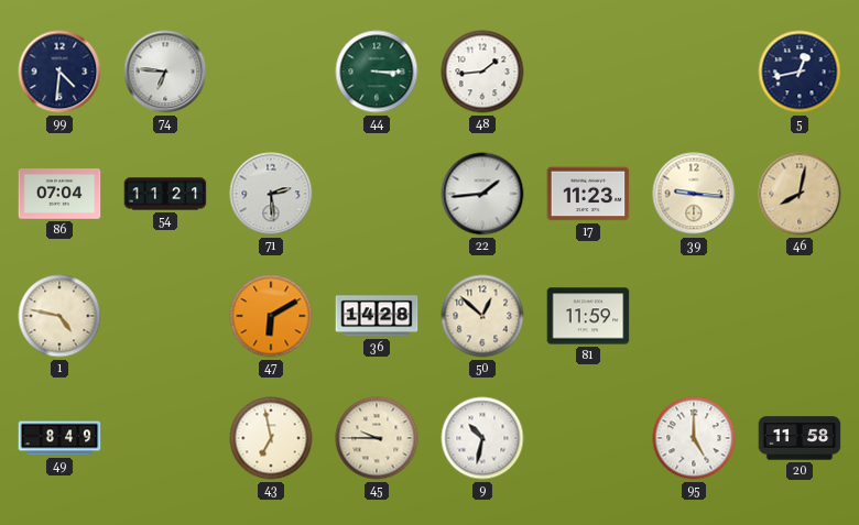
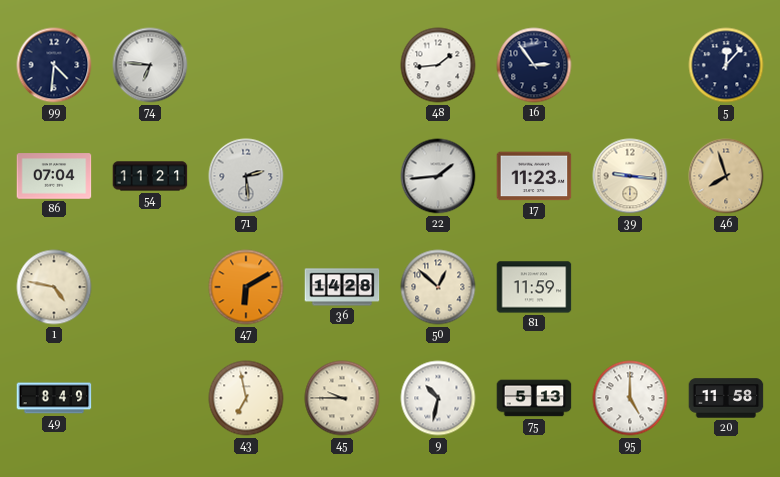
44: 3:15 -> none
16: none -> 2:54
5: 12:43 -> 12:07
46: 8:02 -> 7:57
75: none -> 5:13
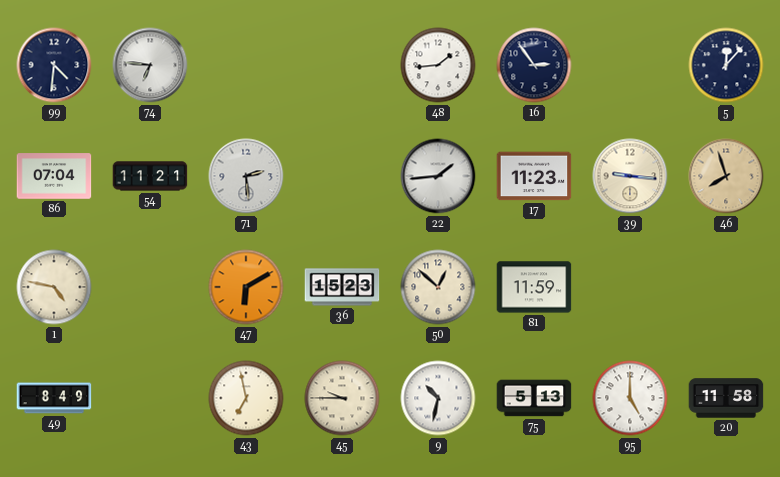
36: 14:28 -> 15:23
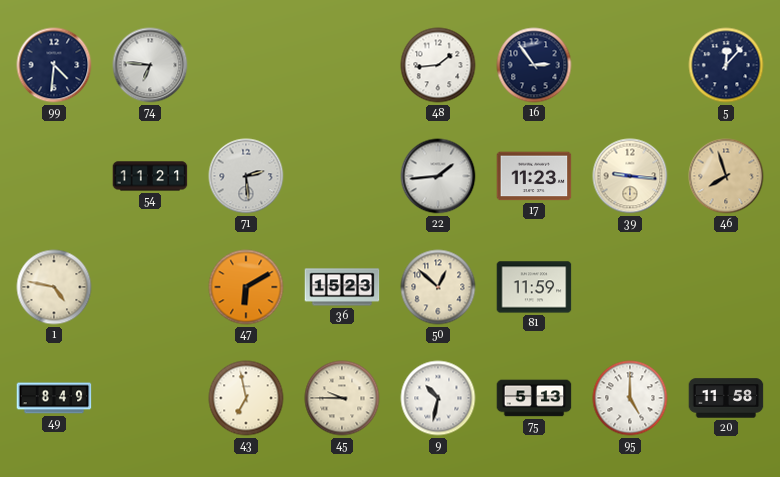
86: 07:04 -> none
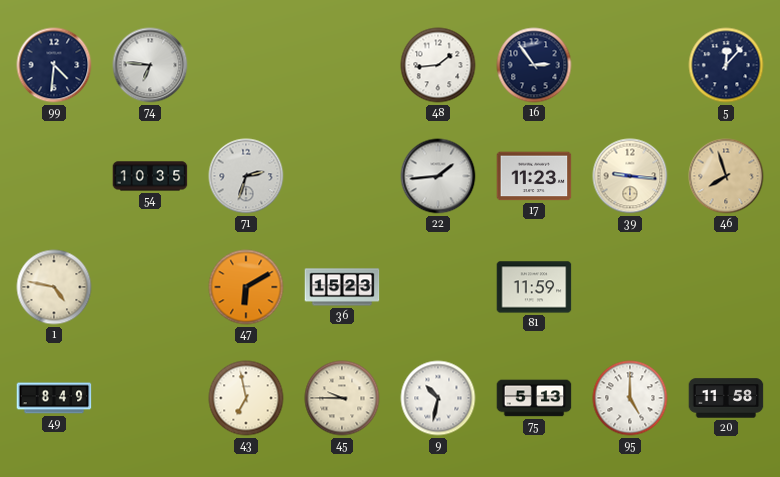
54: 11:21 -> 10:35
71: 2:29 -> 2:33
50: 12:52 -> none
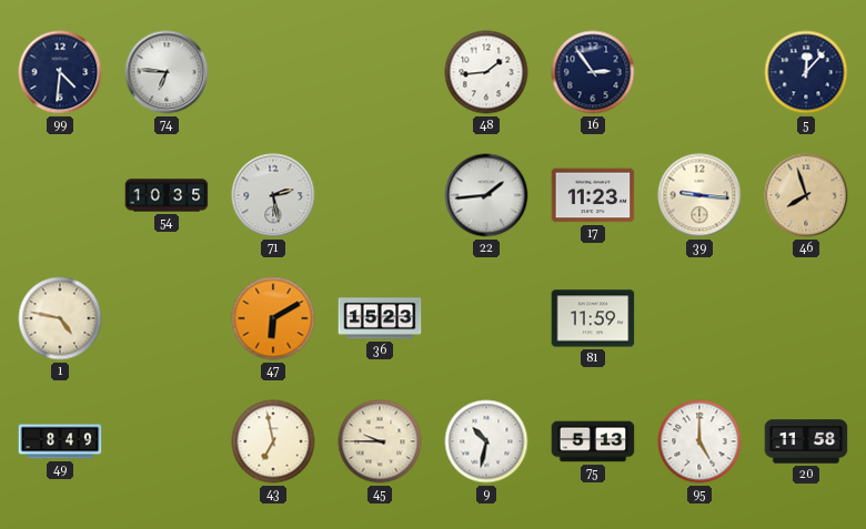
71: 2:33 -> 2:28
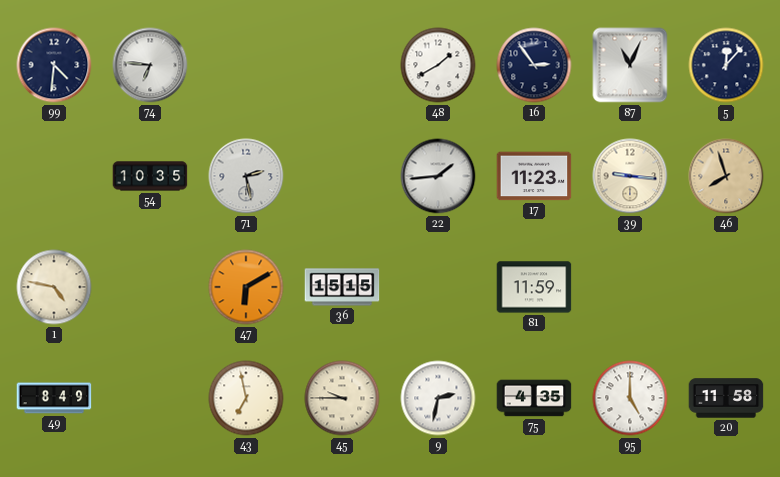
48: 1:44 -> 1:40
87: none -> 11:04
36: 15:23 -> 15:15
9: 10:32 -> 2:32
75: 5:13 -> 4:35
